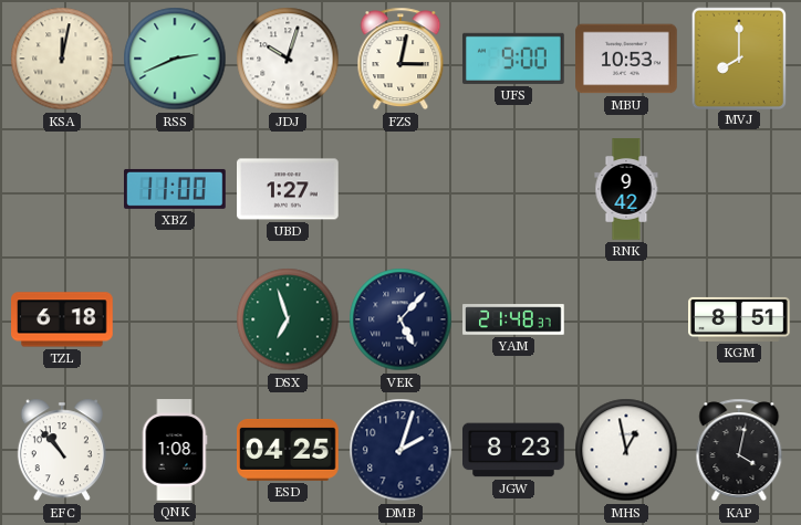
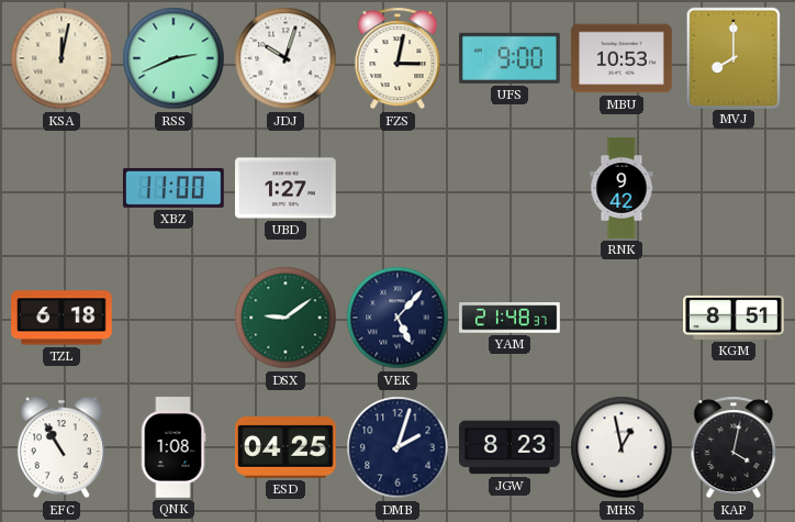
DSX: 6:57 -> 9:09
EFC: 10:53 -> 10:55
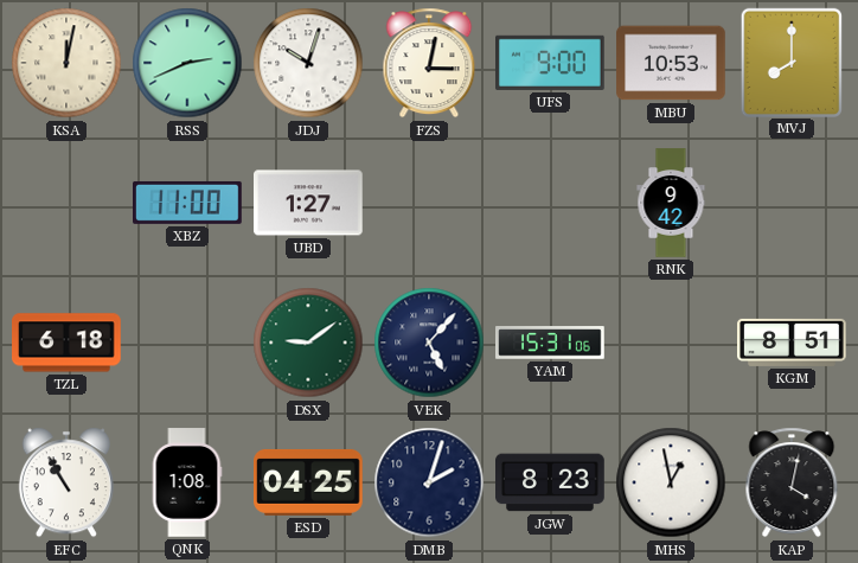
YAM: 21:48 -> 15:31
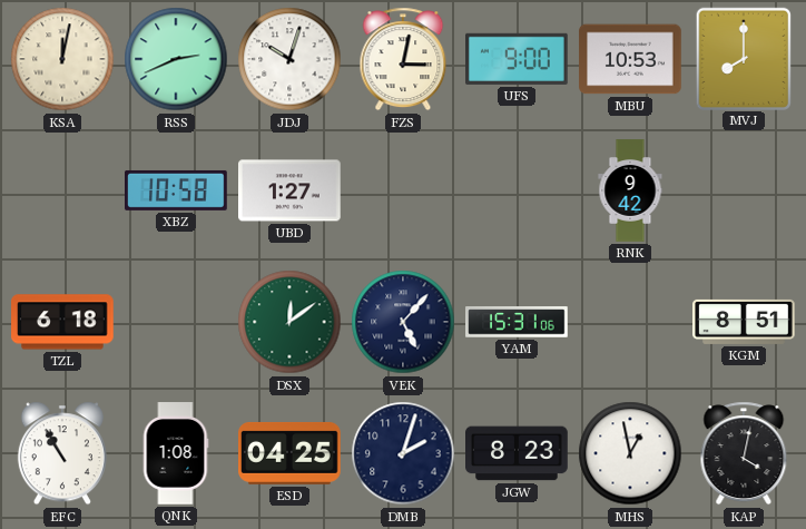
XBZ: 11:00 -> 10:58
DSX: 9:09 -> 12:09
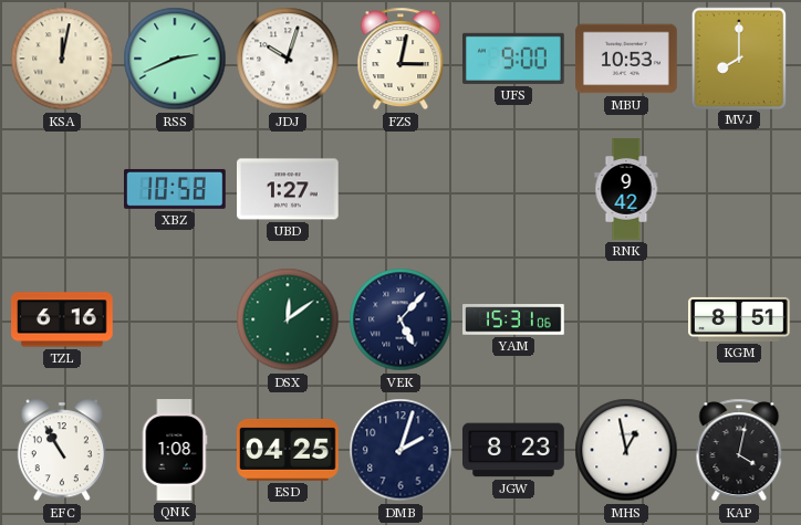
TZL: 6:18 -> 6:16
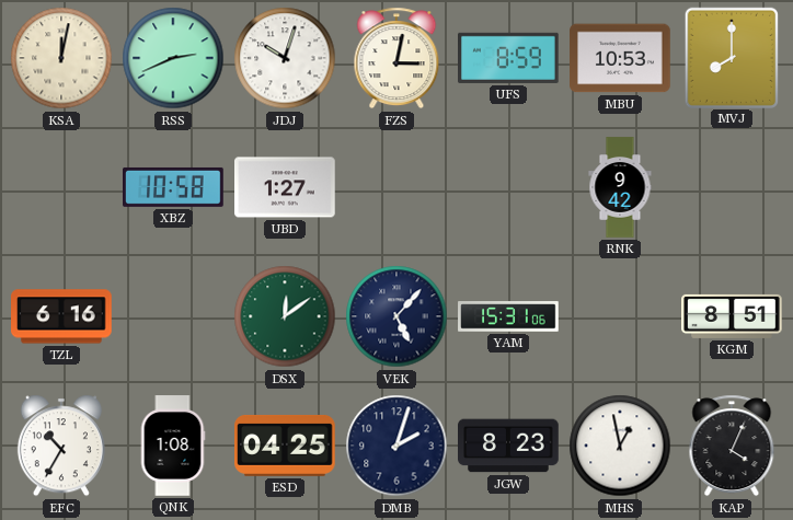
UFS: 9:00 -> 8:59
EFC: 10:55 -> 10:35
KAP: 4:02 -> 4:04
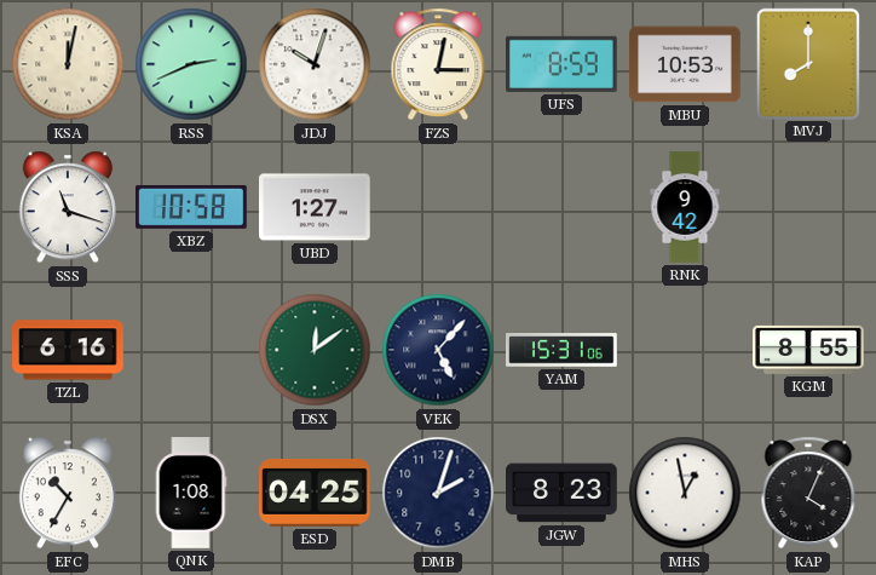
SSS: none -> 11:18
KGM: 8:51 -> 8:55
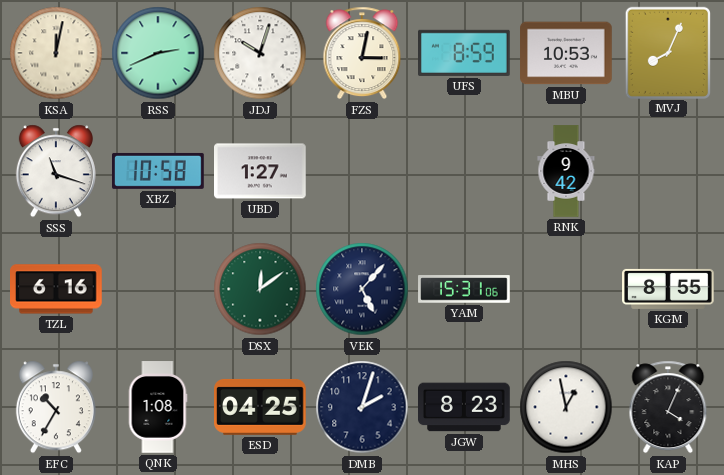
MVJ: 8:00 -> 8:04
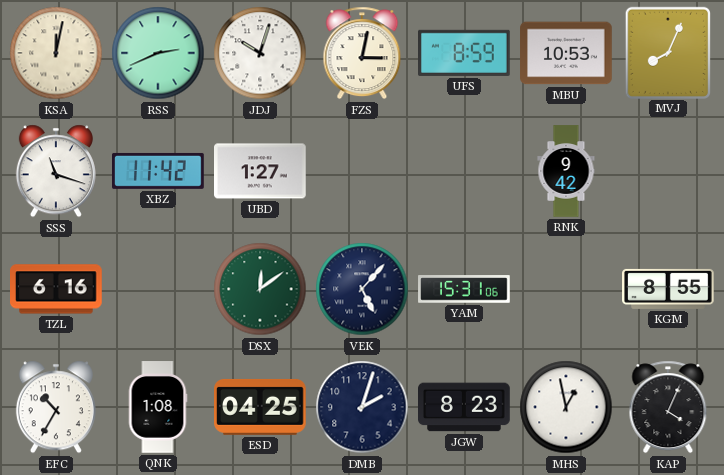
XBZ: 10:58 -> 11:42
